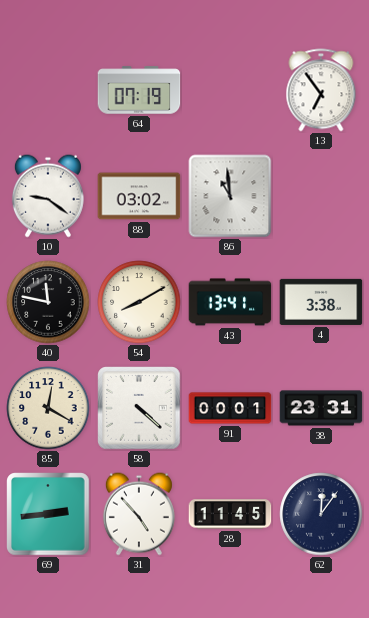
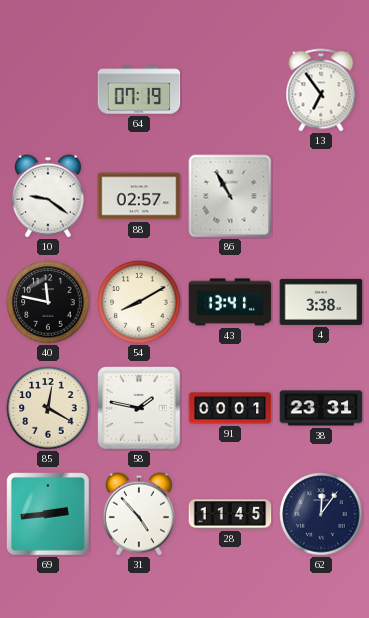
88: 03:02 -> 02:57
86: 10:59 -> 10:55
58: 4:22 -> 1:47
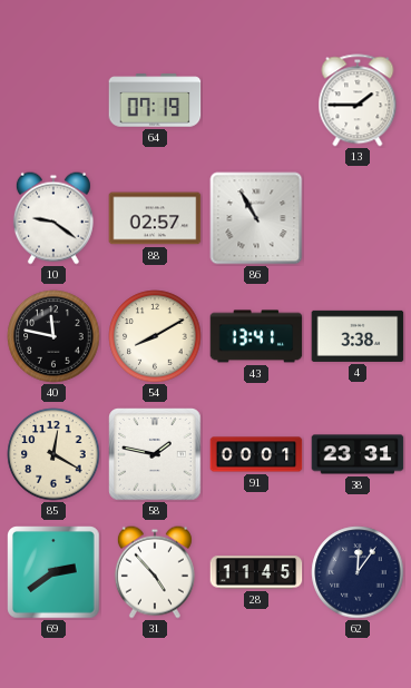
13: 6:54 -> 1:45
69: 2:44 -> 2:39
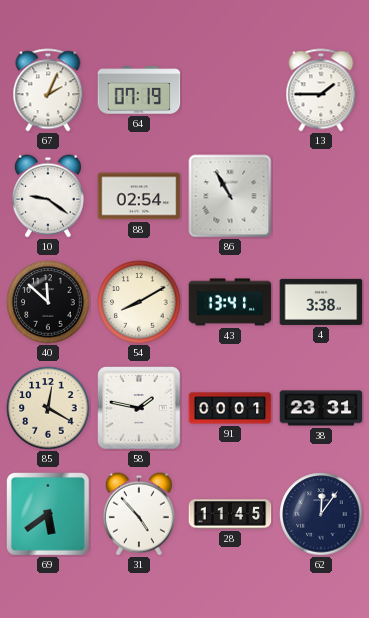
67: none -> 2:04
88: 02:57 -> 02:54
40: 11:47 -> 11:52
69: 2:39 -> 5:39
